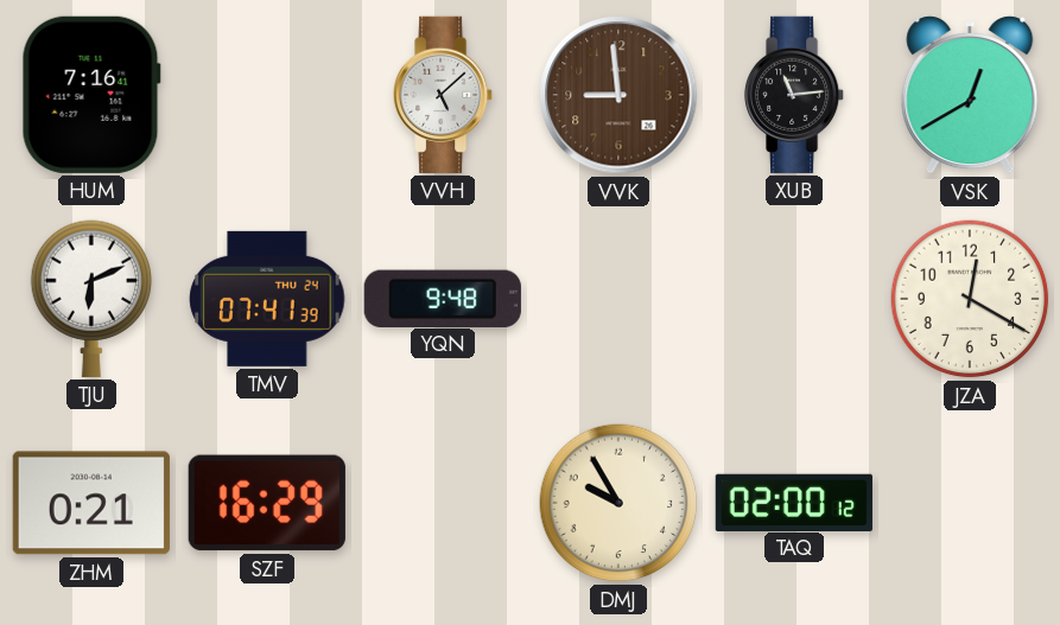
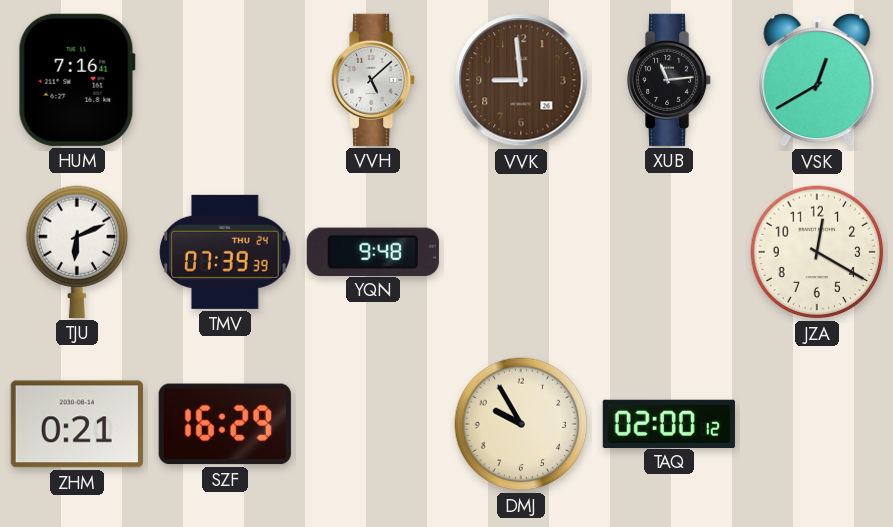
TMV: 07:41 -> 07:39
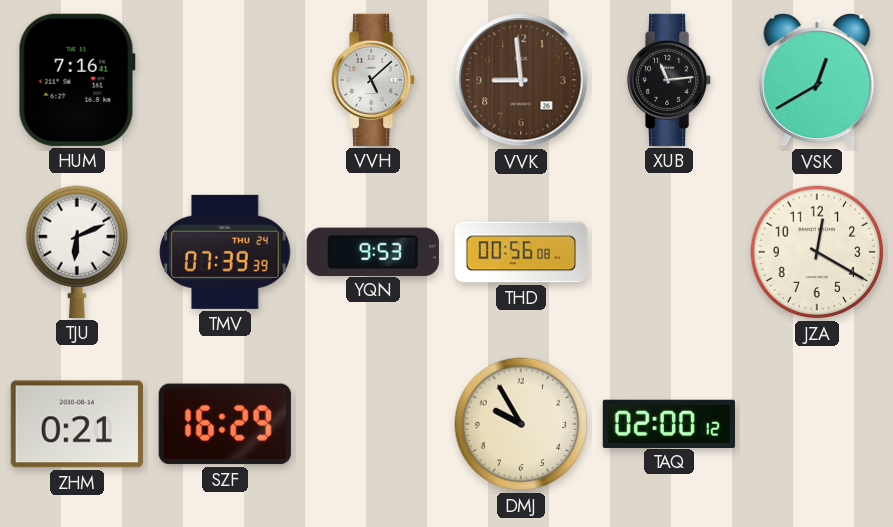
YQN: 9:48 -> 9:53
THD: none -> 00:56
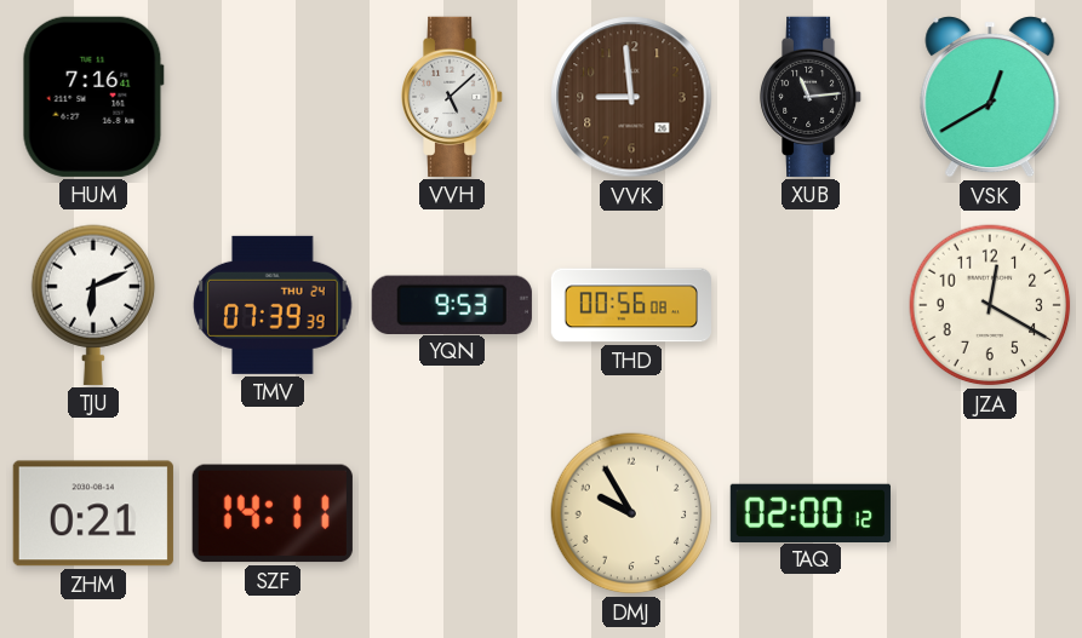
SZF: 16:29 -> 14:11
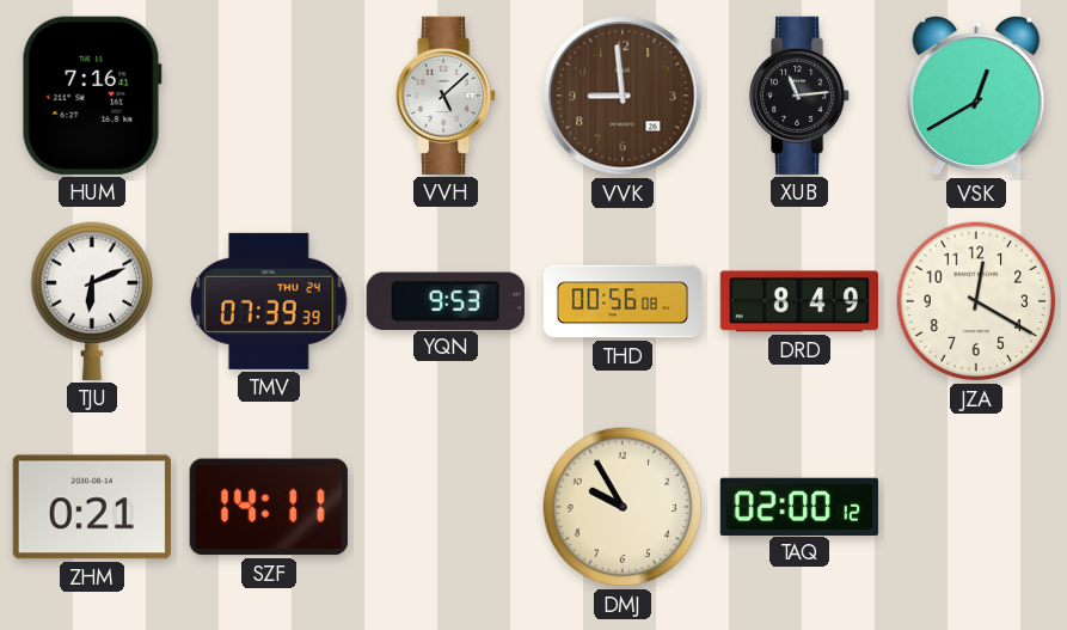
DRD: none -> 8:49
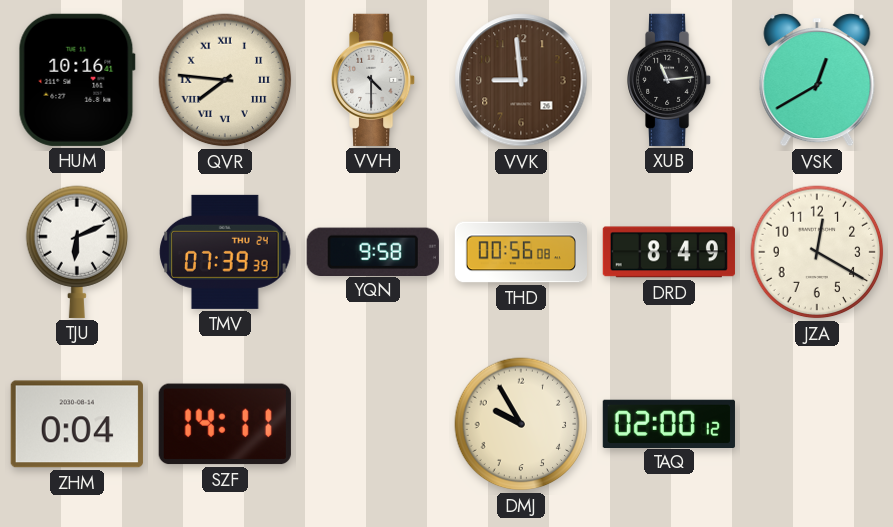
HUM: 7:16 -> 10:16
QVR: none -> 7:46
VVH: 5:08 -> 4:30
YQN: 9:53 -> 9:58
ZHM: 0:21 -> 0:04
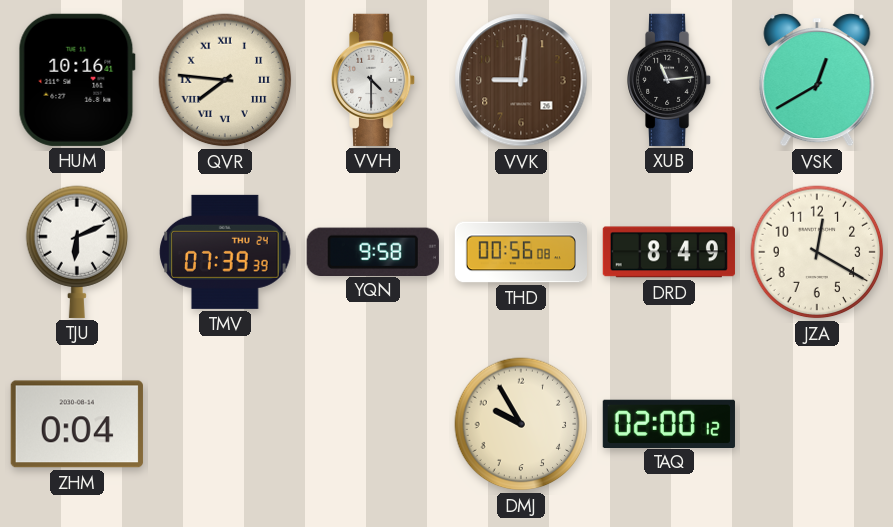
VVK: 8:59 -> 9:01
SZF: 14:11 -> none
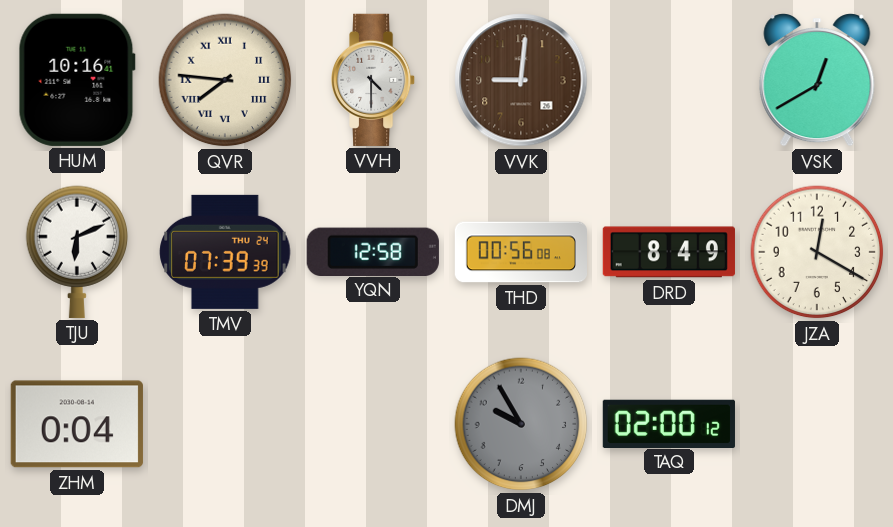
XUB: 11:14 -> none
YQN: 9:58 -> 12:58
DMJ dial: cream -> grey
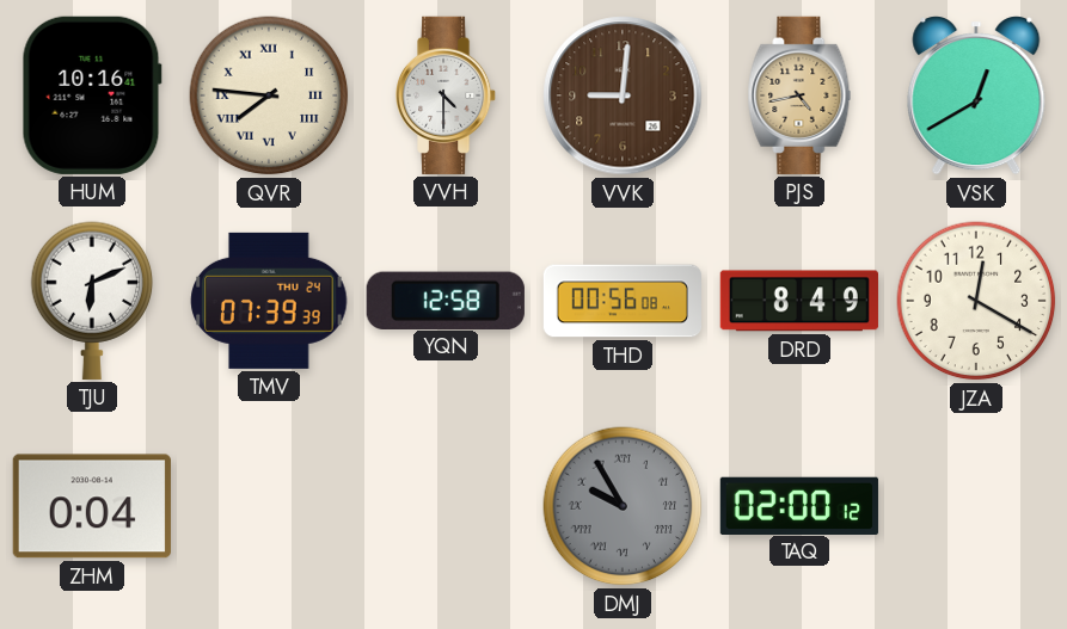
PJS: none -> 4:43
DMJ numerals: Arabic -> Roman
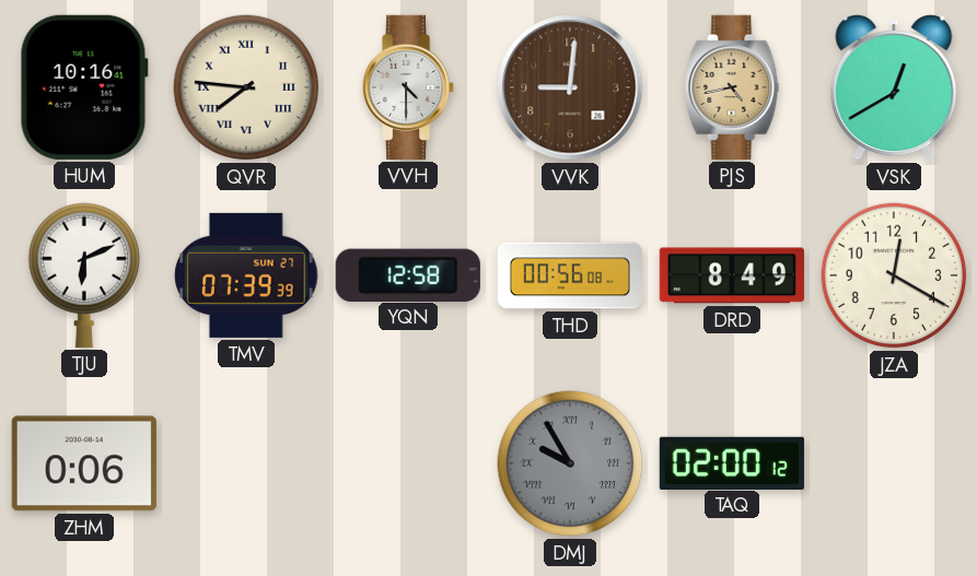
TMV date: THU 24 -> SUN 27
ZHM: 0:04 -> 0:06
